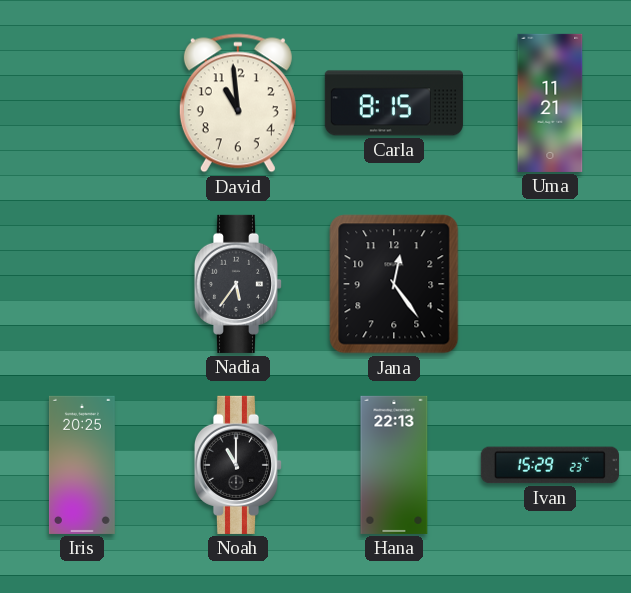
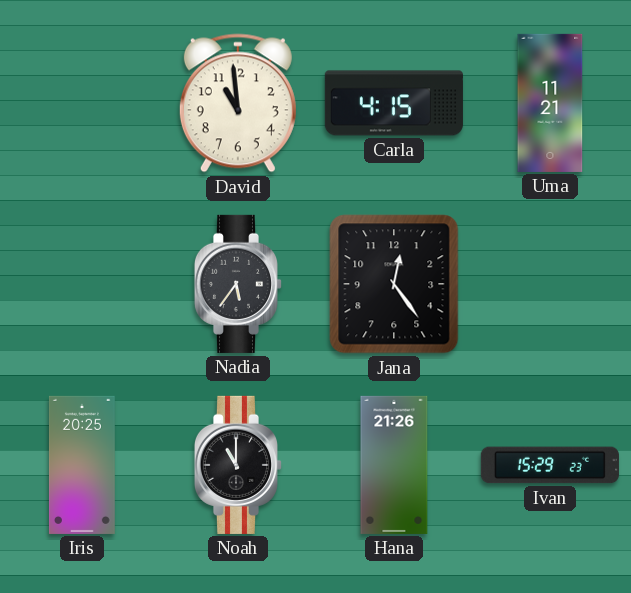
Carla: 8:15 -> 4:15
Hana: 22:13 -> 21:26
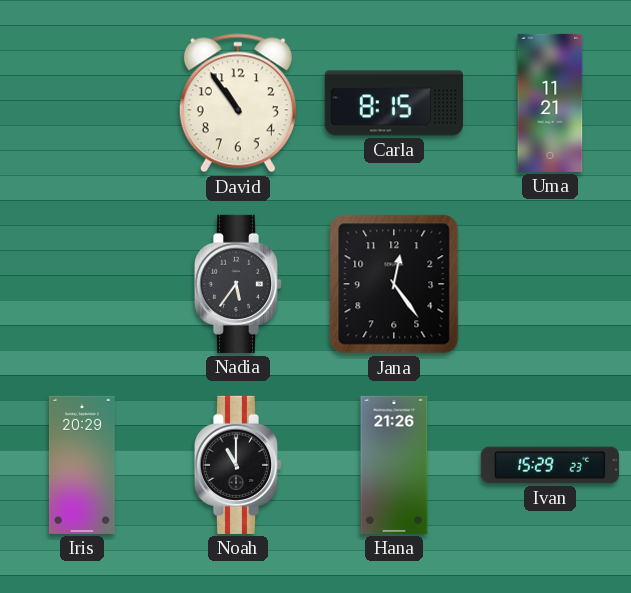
David: 10:59 -> 10:54
Carla: 4:15 -> 8:15
Iris: 20:25 -> 20:29
